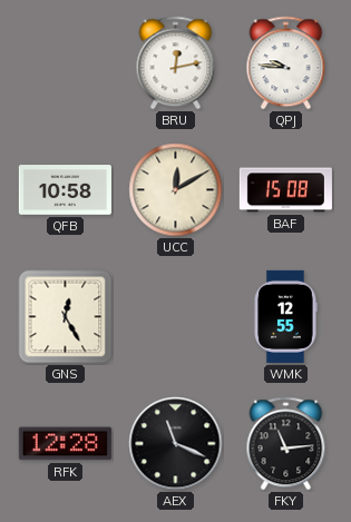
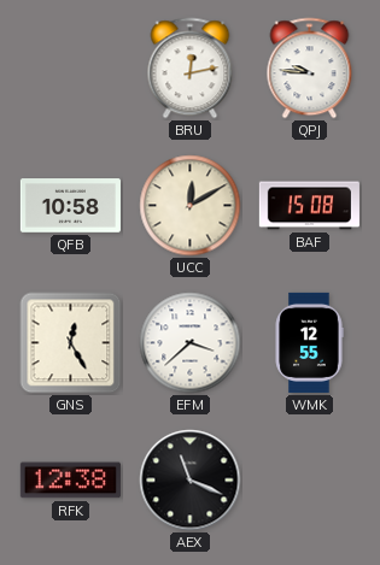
EFM: none -> 3:38
RFK: 12:28 -> 12:38
FKY: 11:14 -> none
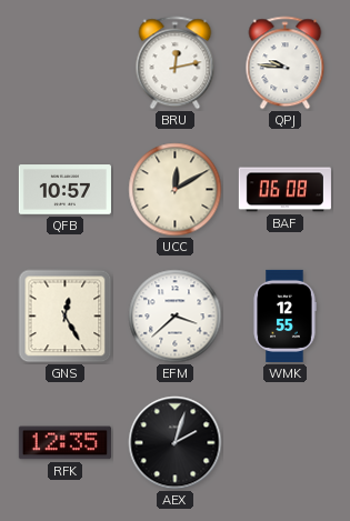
QFB: 10:58 -> 10:57
BAF: 15:08 -> 06:08
RFK: 12:38 -> 12:35
AEX: 11:19 -> 2:03
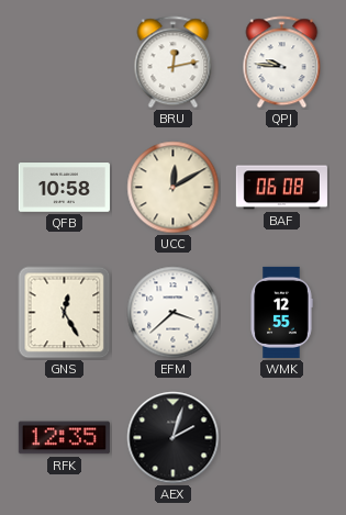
QFB: 10:57 -> 10:58
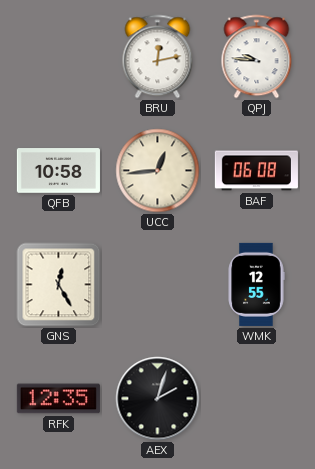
UCC: 12:10 -> 12:44
EFM: 3:38 -> none
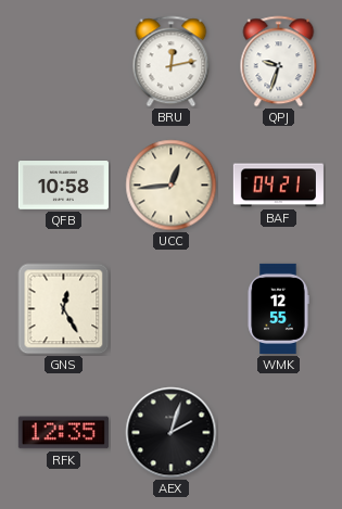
QPJ: 9:46 -> 9:33
BAF: 06:08 -> 04:21
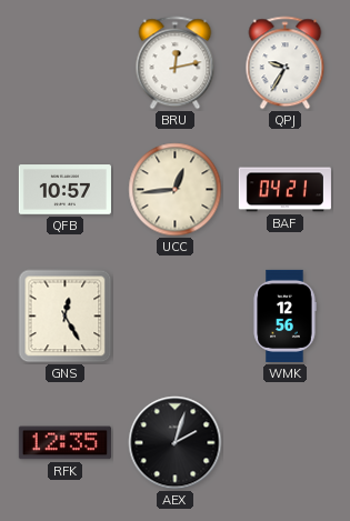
QPJ: 9:33 -> 9:35
QFB: 10:58 -> 10:57
WMK: 12:55 -> 12:56
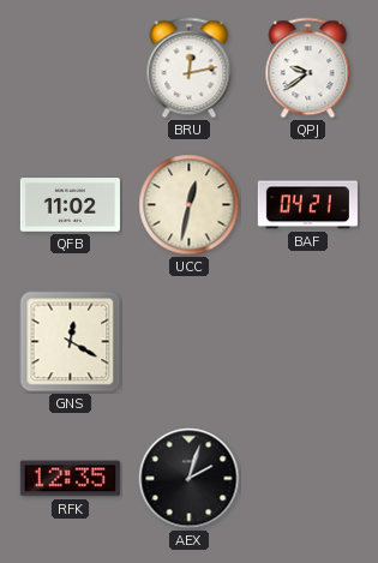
QPJ: 9:35 -> 9:39
QFB: 10:57 -> 11:02
UCC: 12:44 -> 12:32
GNS: 12:25 -> 12:20
WMK: 12:56 -> none
